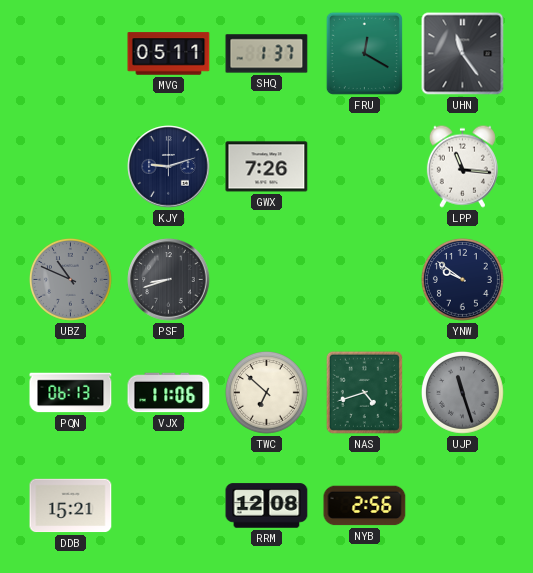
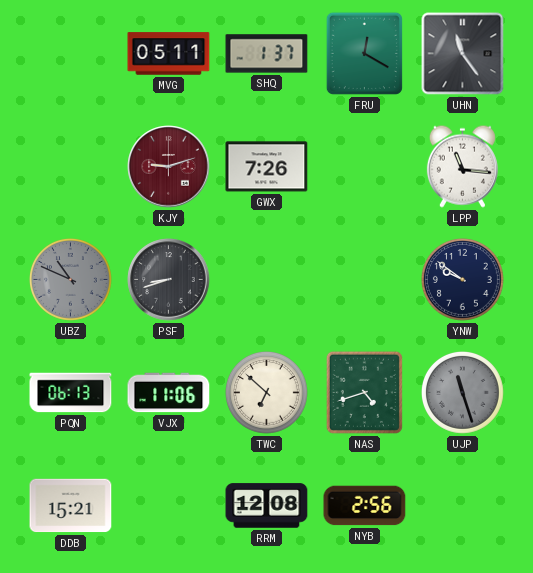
KJY dial: navy -> burgundy
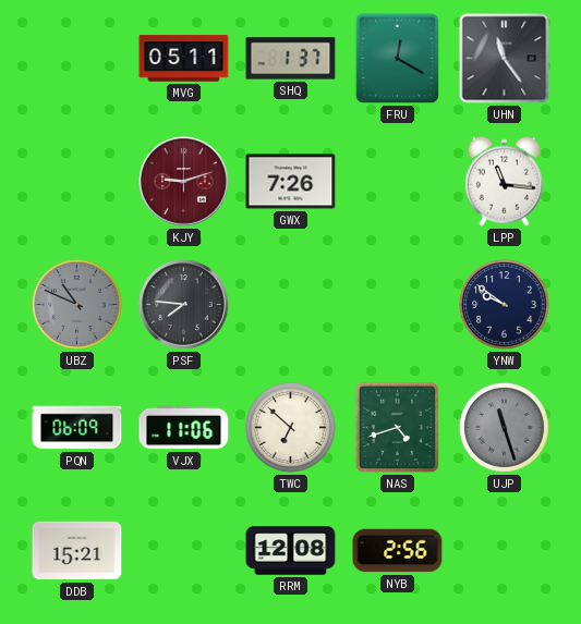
PSF: 8:42 -> 7:46
PQN: 06:13 -> 06:09
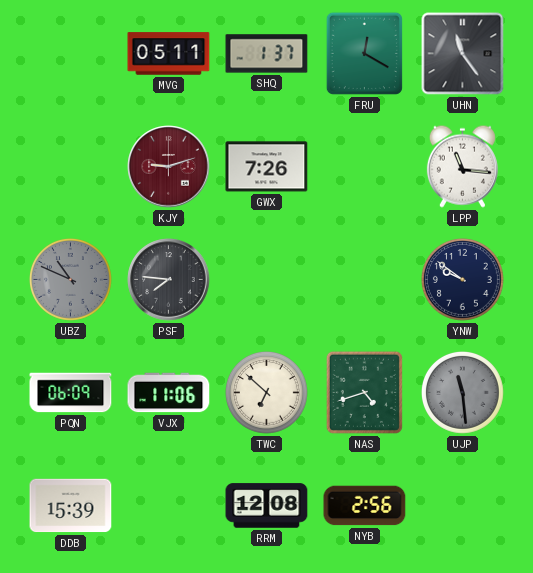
UJP: 11:27 -> 11:29
DDB: 15:21 -> 15:39
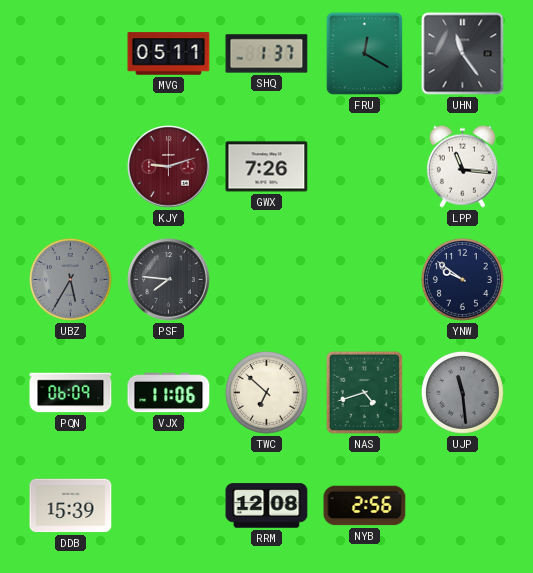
UBZ: 10:49 -> 5:35
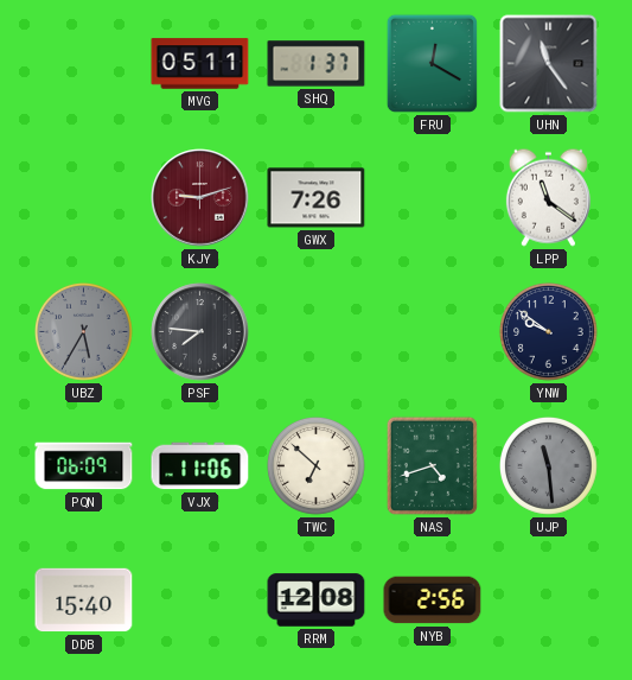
LPP: 11:16 -> 11:21
DDB: 15:39 -> 15:40
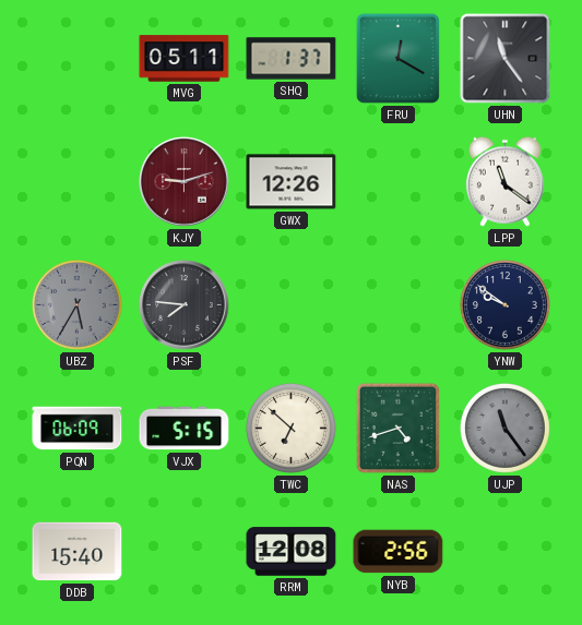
GWX: 7:26 -> 12:26
VJX: 11:06 -> 5:15
UJP: 11:29 -> 11:24
